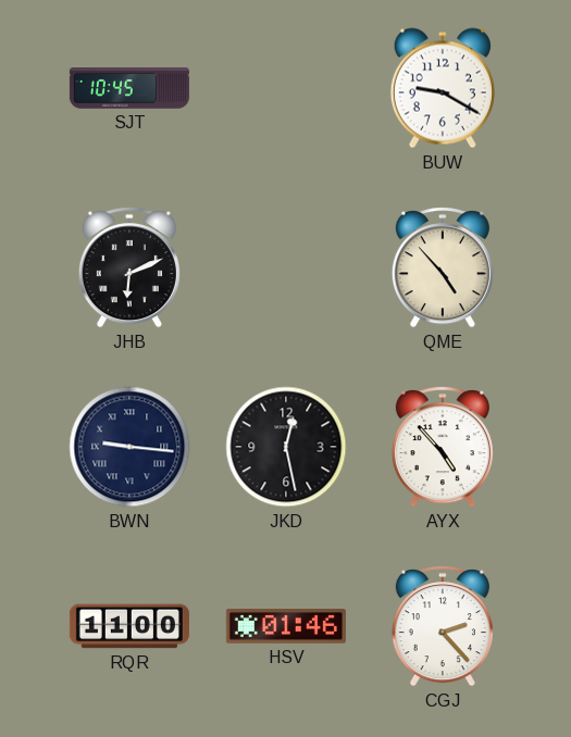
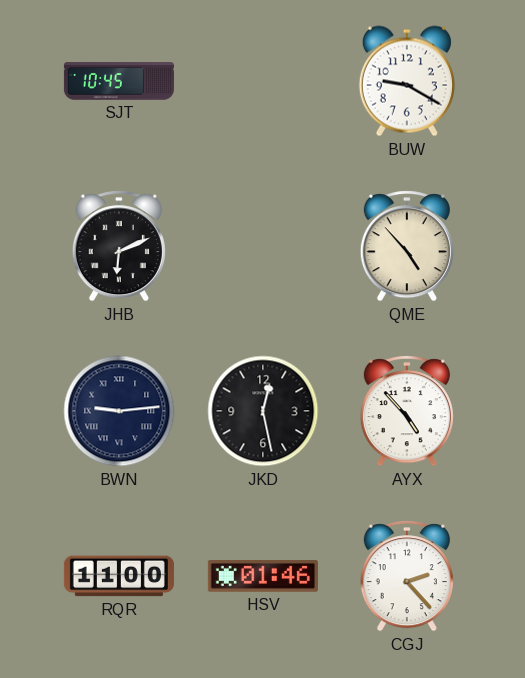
BWN: 9:16 -> 9:14
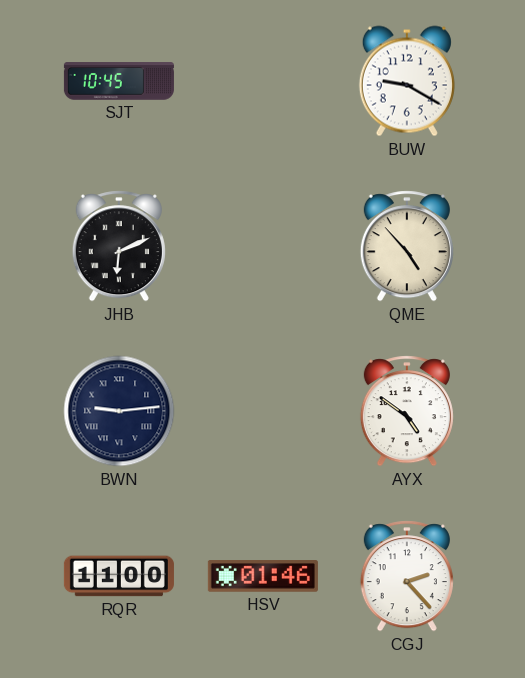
JKD: 12:28 -> none
AYX: 4:53 -> 4:51
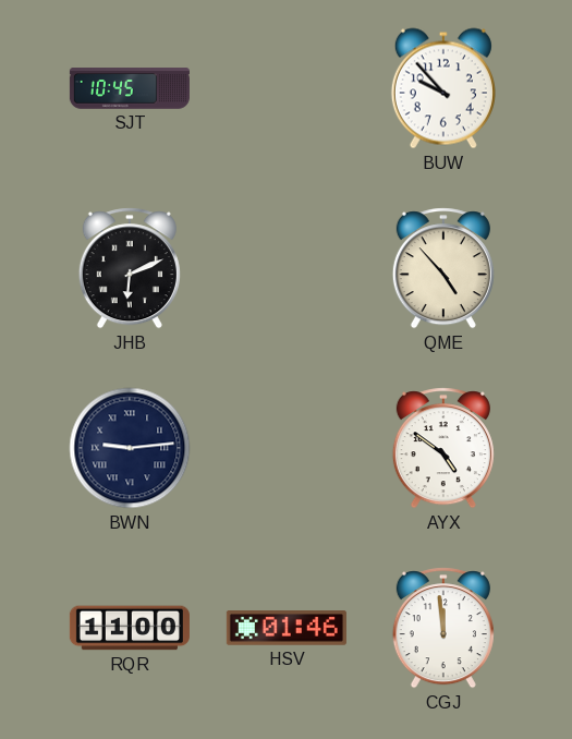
BUW: 9:20 -> 9:53
CGJ: 2:23 -> 11:59
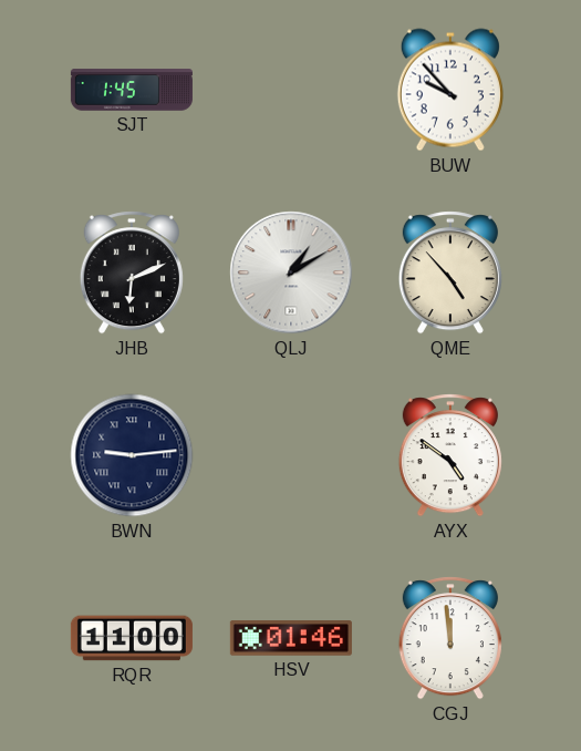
SJT: 10:45 -> 1:45
QLJ: none -> 1:10
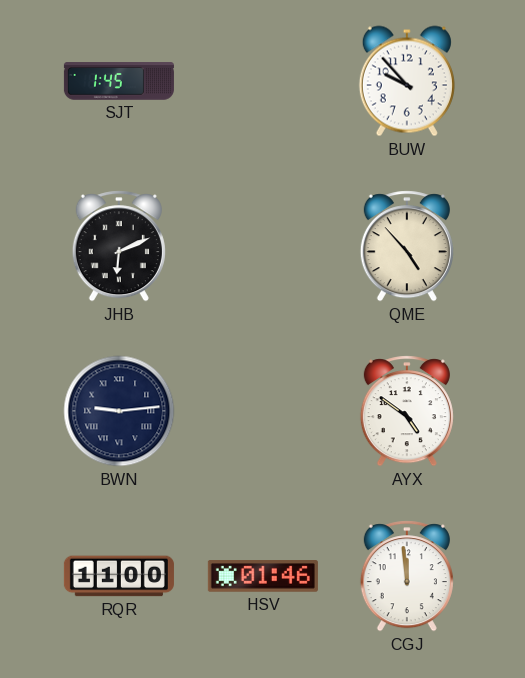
QLJ: 1:10 -> none
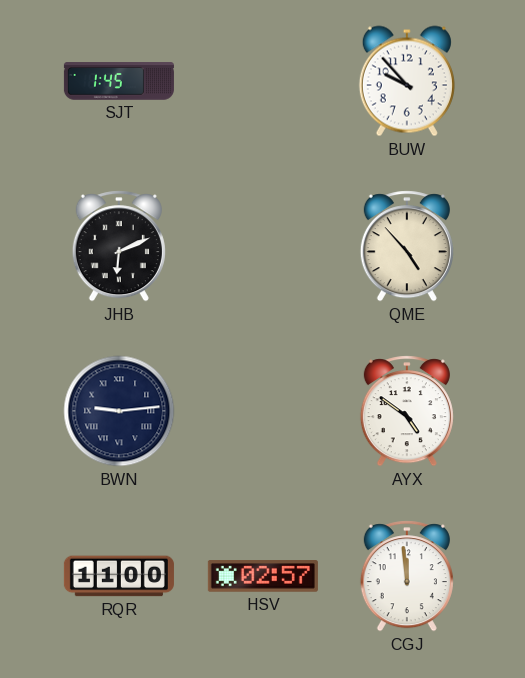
HSV: 01:46 -> 02:57
